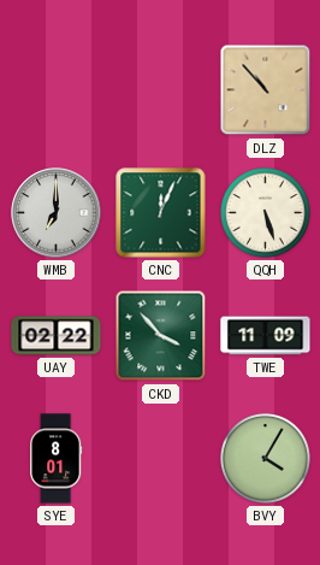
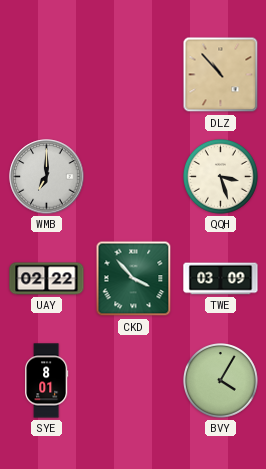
CNC: 12:04 -> none
QQH: 5:27 -> 3:27
TWE: 11:09 -> 03:09
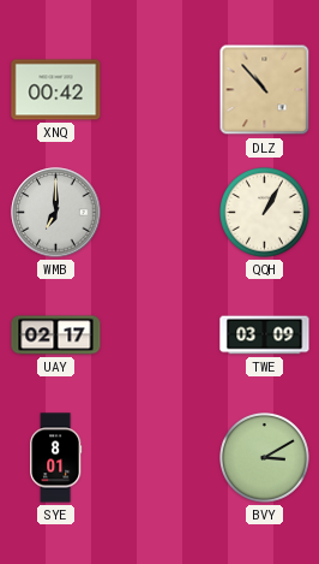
XNQ: none -> 00:42
QQH: 3:27 -> 1:05
UAY: 02:22 -> 02:17
CKD: 3:53 -> none
BVY: 4:05 -> 3:10
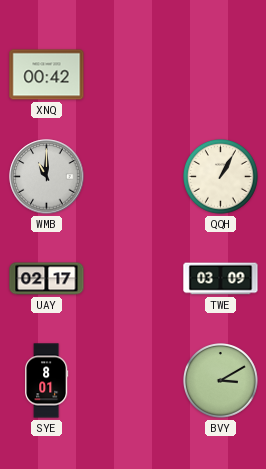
DLZ: 10:53 -> none
WMB: 7:00 -> 11:00
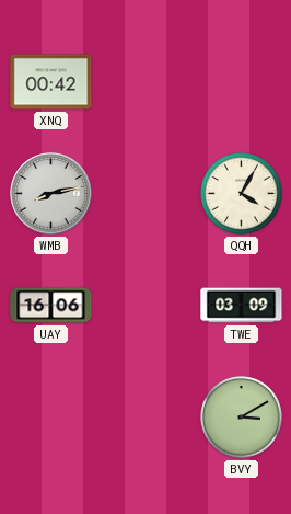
WMB: 11:00 -> 8:13
QQH: 1:05 -> 4:05
UAY: 02:17 -> 16:06
SYE: 8:01 -> none
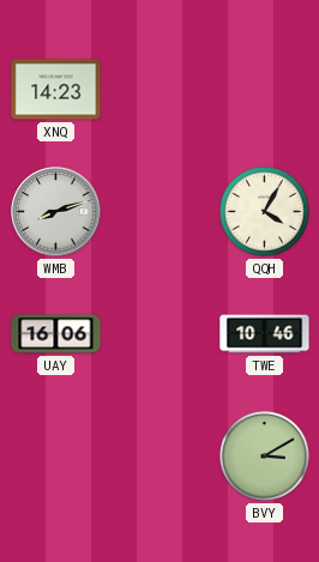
XNQ: 00:42 -> 14:23
WMB: 8:13 -> 8:12
TWE: 03:09 -> 10:46
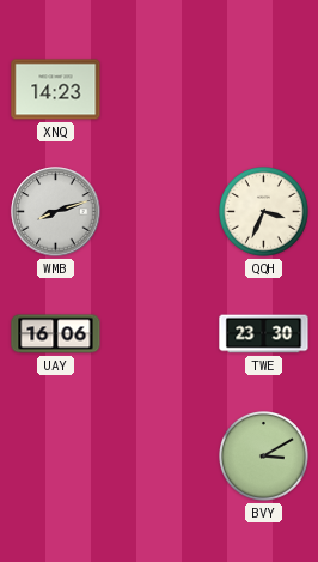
QQH: 4:05 -> 3:34
TWE: 10:46 -> 23:30
